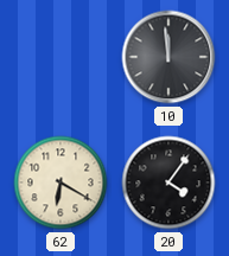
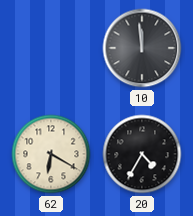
20: 4:06 -> 4:35
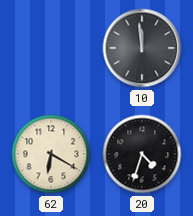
20: 4:35 -> 4:33
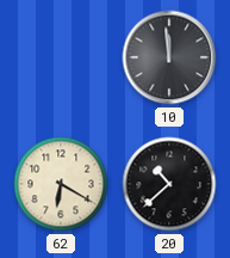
20: 4:33 -> 10:38
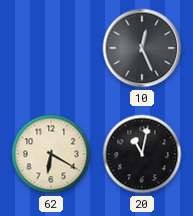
10: 11:59 -> 12:26
20: 10:38 -> 11:02
